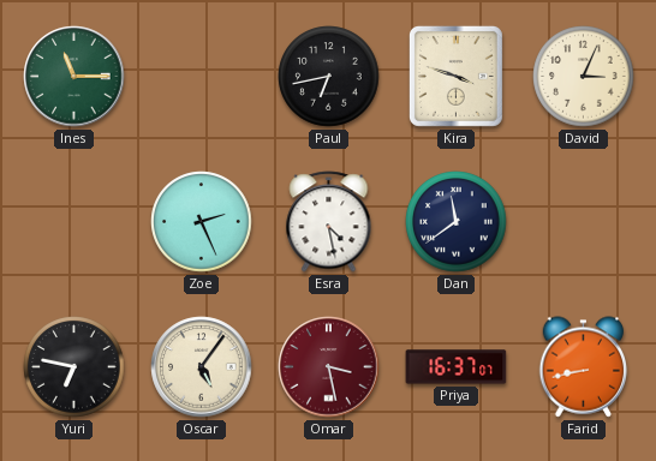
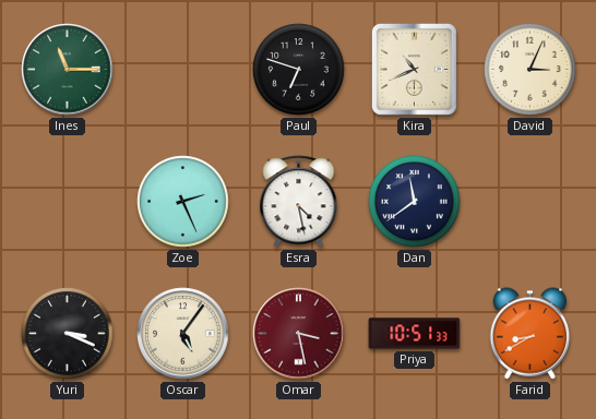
Paul: 6:43 -> 6:48
Kira: 3:48 -> 10:41
Yuri: 6:47 -> 3:19
Priya: 16:37 -> 10:51
Farid: 8:43 -> 8:40
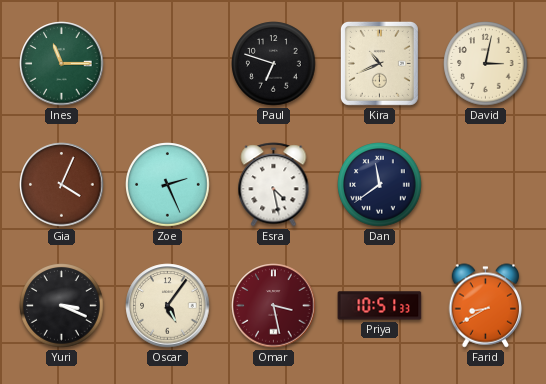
David: 3:04 -> 3:02
Gia: none -> 4:04
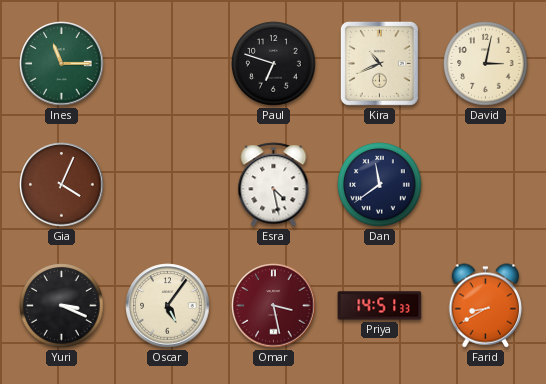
Zoe: 2:26 -> none
Priya: 10:51 -> 14:51
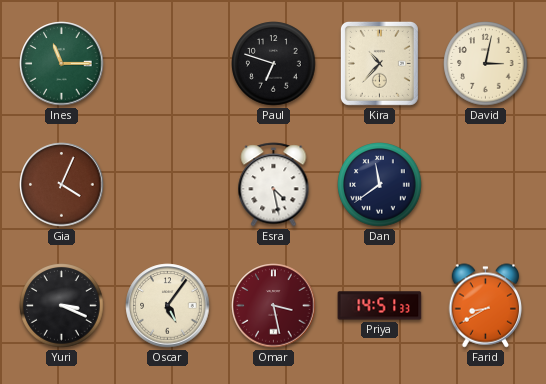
Kira: 10:41 -> 10:37
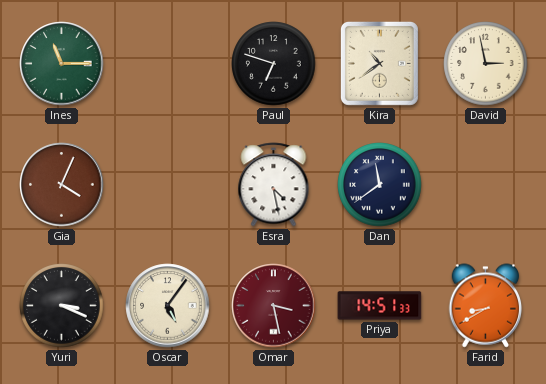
Kira: 10:37 -> 10:39
David: 3:02 -> 2:58
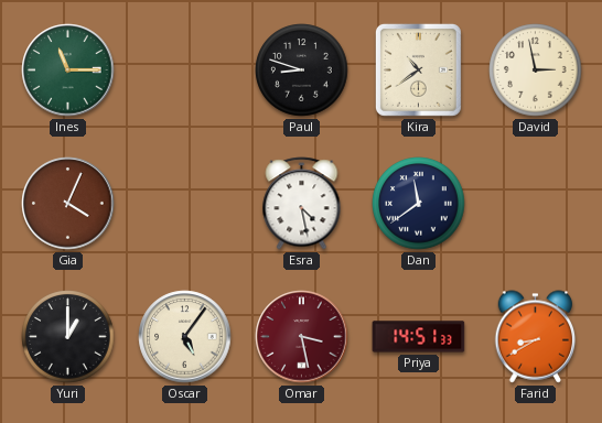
Paul: 6:48 -> 8:48
Yuri: 3:19 -> 1:00
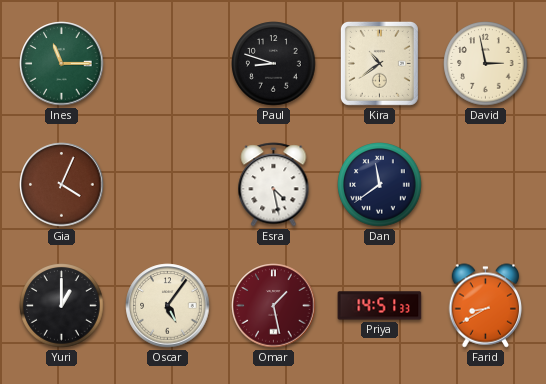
Omar: 3:28 -> 1:28
